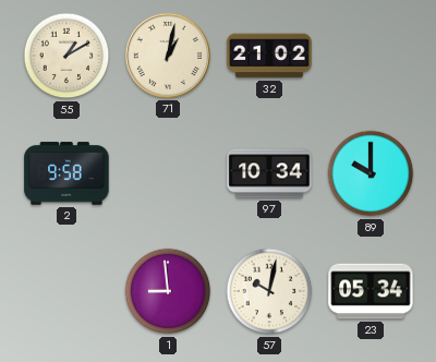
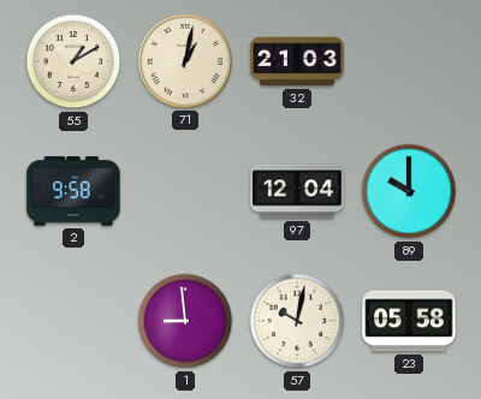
32: 21:02 -> 21:03
97: 10:34 -> 12:04
23: 05:34 -> 05:58
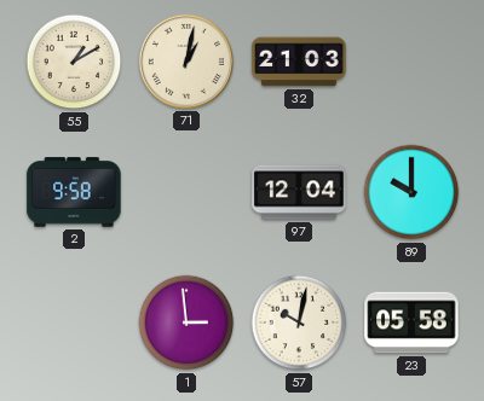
1: 8:59 -> 2:59
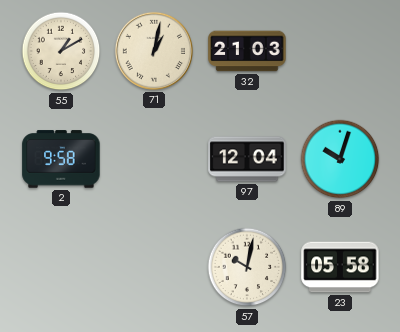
89: 10:00 -> 10:03
1: 2:59 -> none
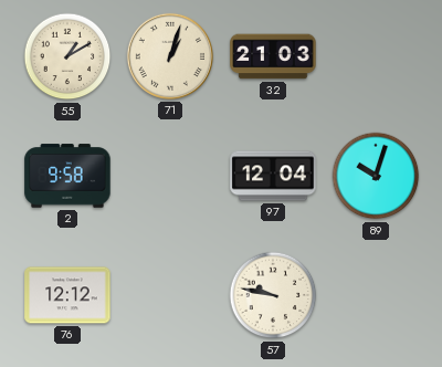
71: 1:02 -> 1:03
76: none -> 12:12
57: 10:02 -> 9:47
23: 05:58 -> none
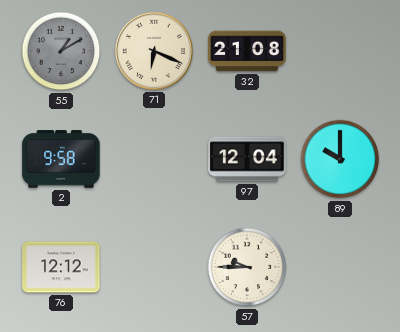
55 dial: cream -> grey
71: 1:03 -> 6:19
32: 21:03 -> 21:08
89: 10:03 -> 10:00
57: 9:47 -> 9:45
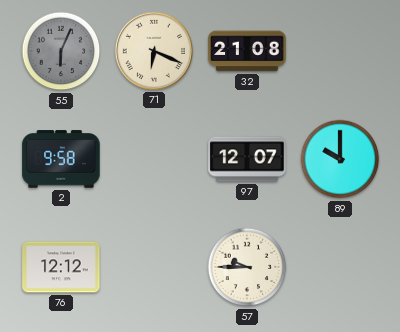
55: 1:10 -> 6:04
97: 12:04 -> 12:07
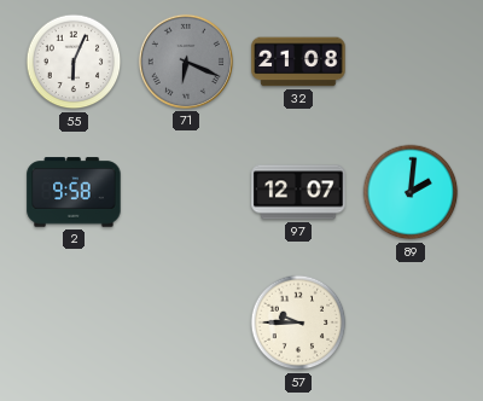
55 dial: grey -> white
71 dial: cream -> grey
89: 10:00 -> 2:01
76: 12:12 -> none
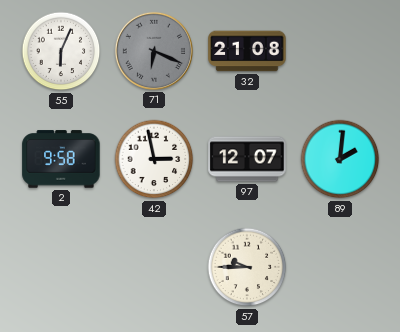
42: none -> 2:58
